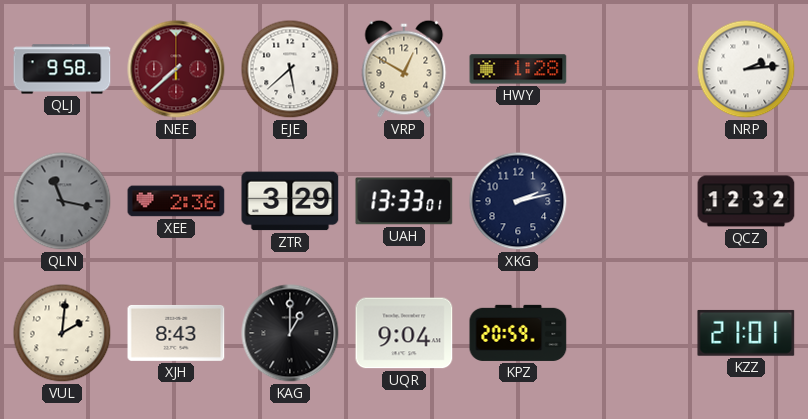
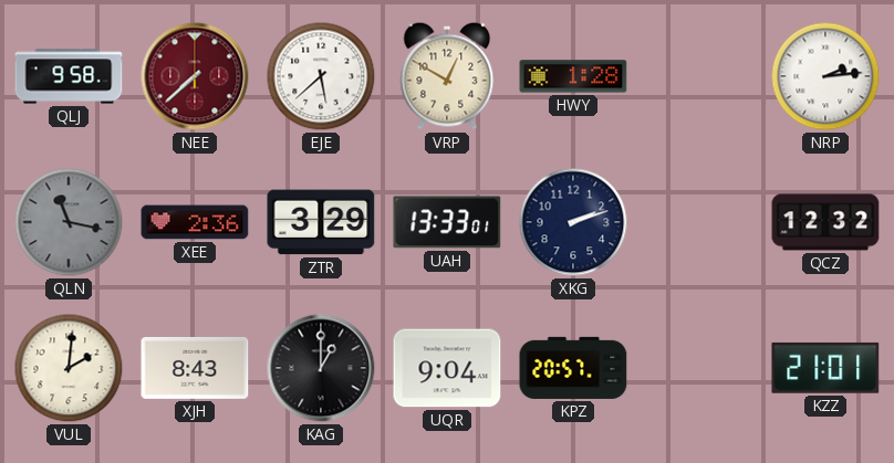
XKG: 2:13 -> 2:12
KPZ: 20:59 -> 20:57
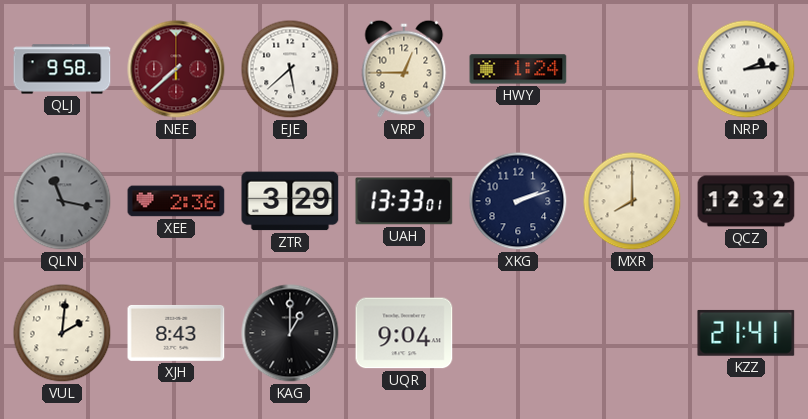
VRP: 12:50 -> 12:45
HWY: 1:28 -> 1:24
MXR: none -> 8:00
KPZ: 20:57 -> none
KZZ: 21:01 -> 21:41
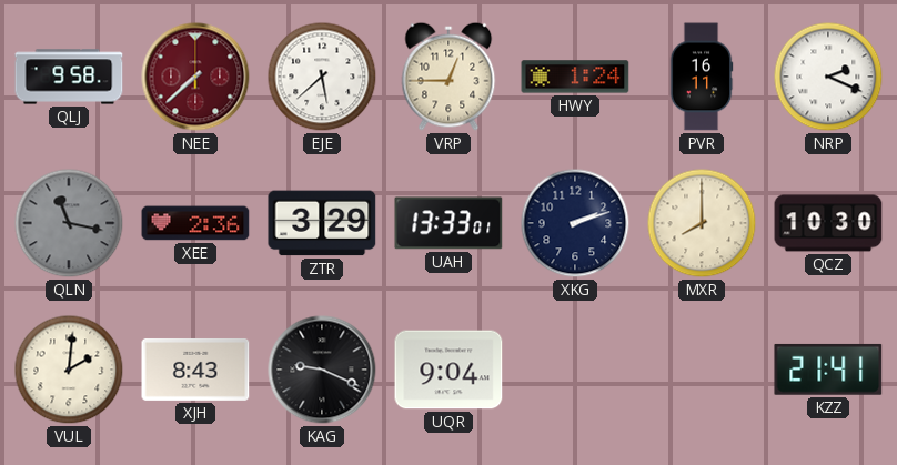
PVR: none -> 16:11
NRP: 2:14 -> 2:19
QCZ: 12:32 -> 10:30
KAG: 1:00 -> 9:19
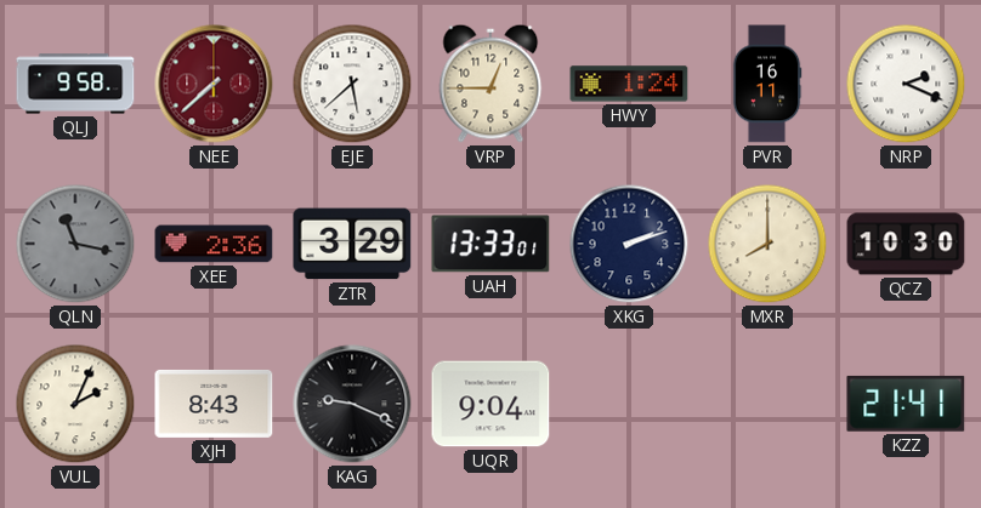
VUL: 2:01 -> 2:04
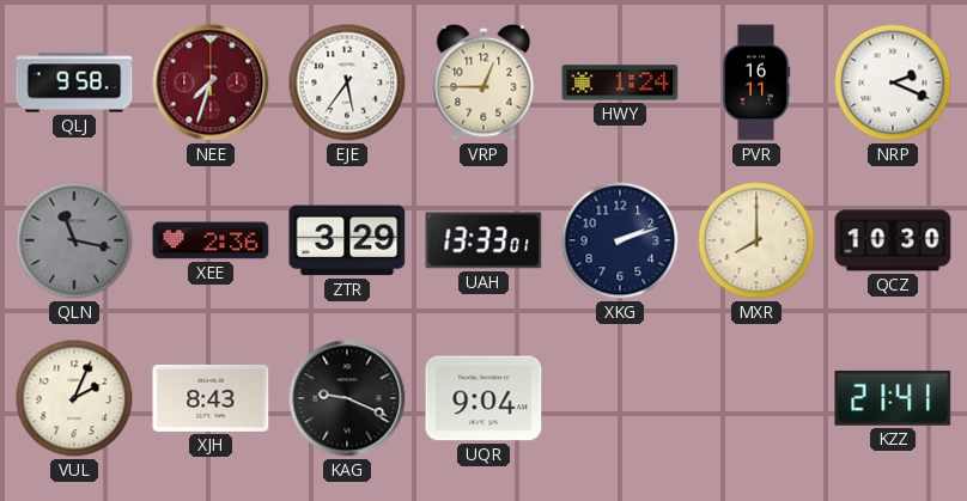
NEE: 7:38 -> 7:33
EJE: 5:38 -> 5:36
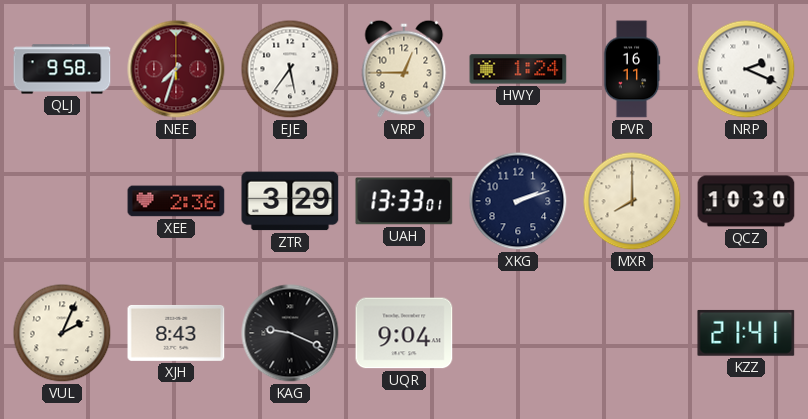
QLN: 11:17 -> none
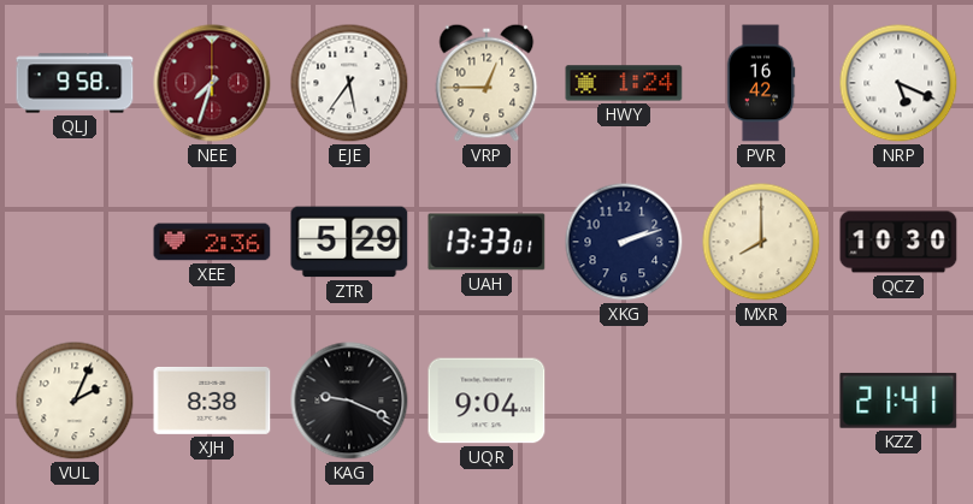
PVR: 16:11 -> 16:42
NRP: 2:19 -> 5:19
ZTR: 3:29 -> 5:29
XJH: 8:43 -> 8:38
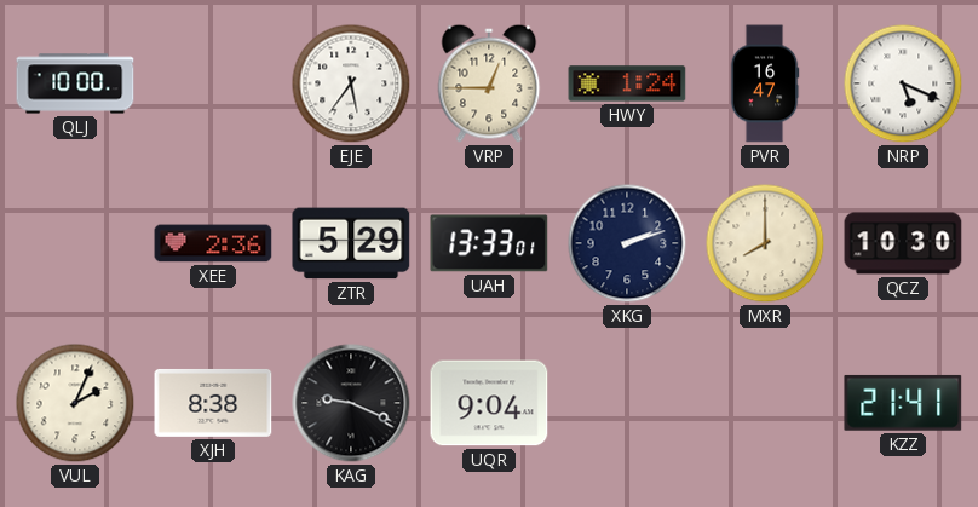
QLJ: 9:58 -> 10:00
NEE: 7:33 -> none
PVR: 16:42 -> 16:47
